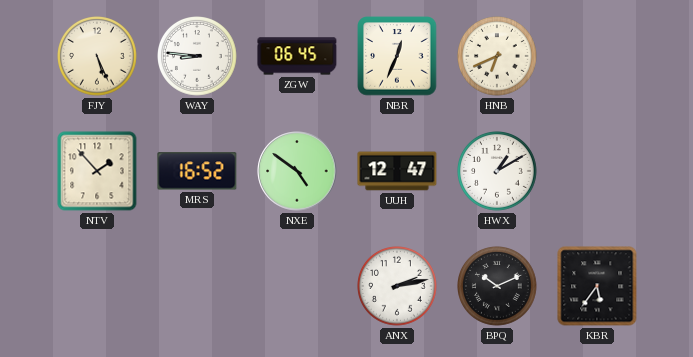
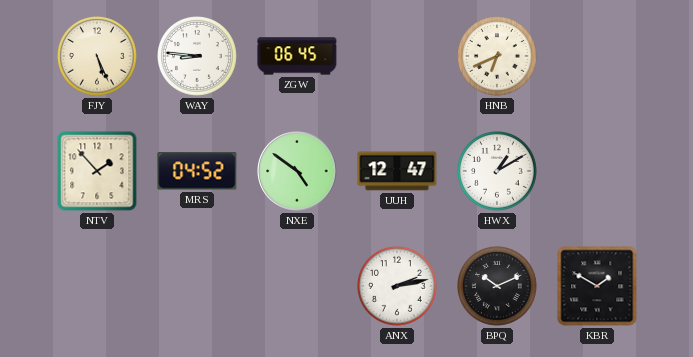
NBR: 12:34 -> none
MRS: 16:52 -> 04:52
KBR: 5:36 -> 1:50
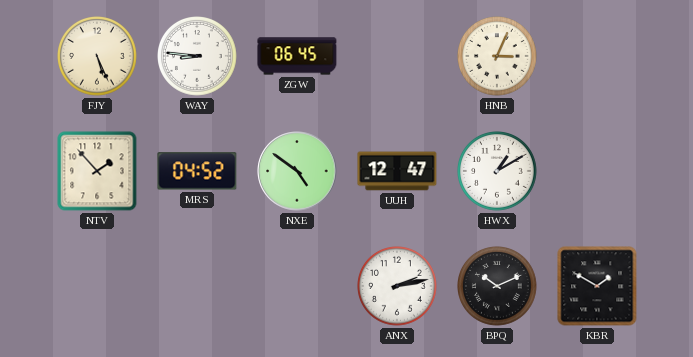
HNB: 6:41 -> 3:04
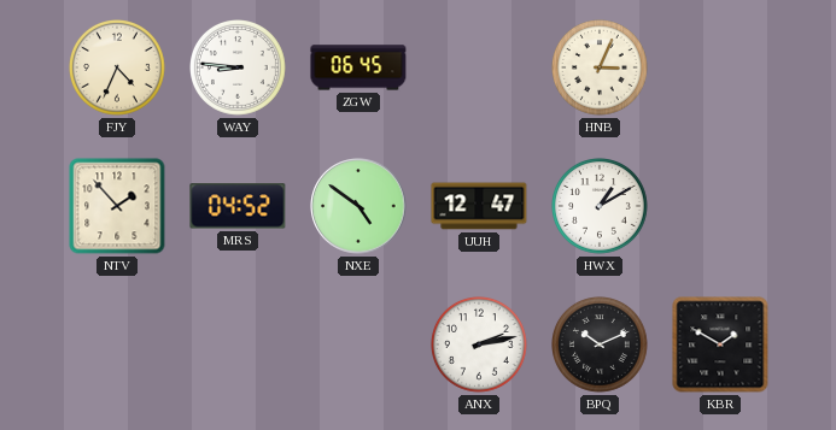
FJY: 5:26 -> 4:34
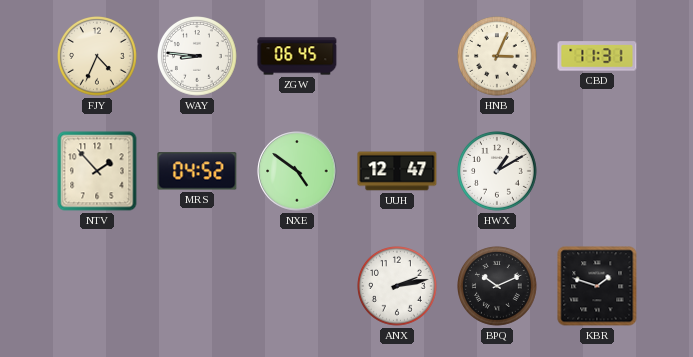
CBD: none -> 11:31
KBR: 1:50 -> 1:48
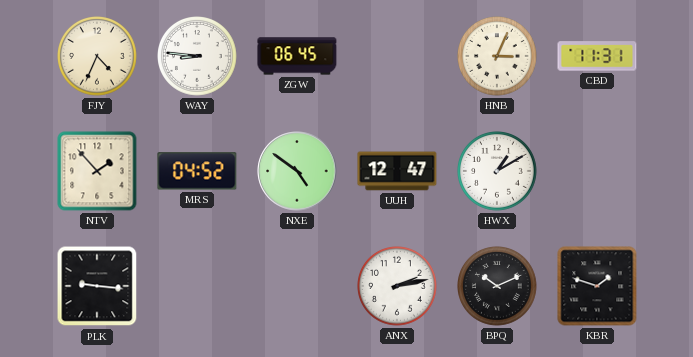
PLK: none -> 9:16
